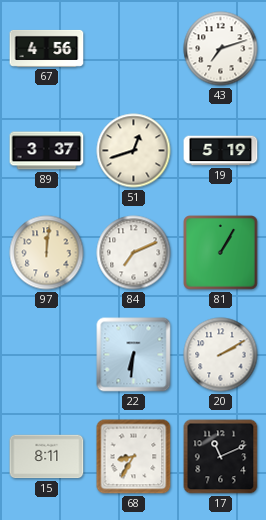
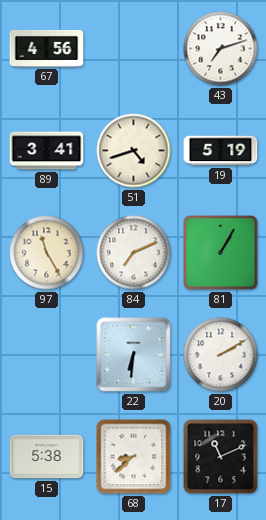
89: 3:37 -> 3:41
51: 12:42 -> 4:42
97: 12:01 -> 11:25
15: 8:11 -> 5:38
68: 8:35 -> 8:38
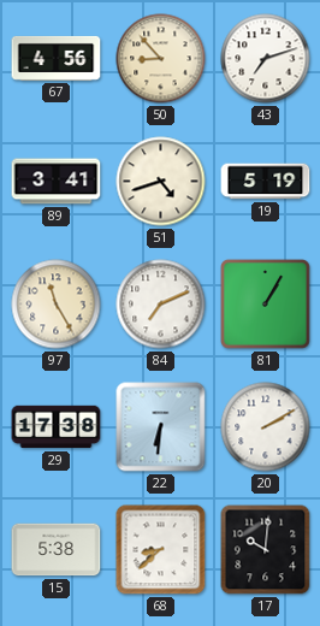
50: none -> 8:53
29: none -> 17:38
17: 11:11 -> 10:01
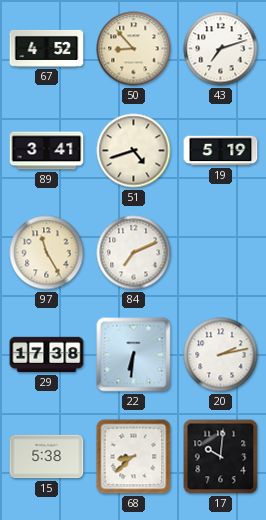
67: 4:56 -> 4:52
81: 1:05 -> none
20: 2:10 -> 2:13
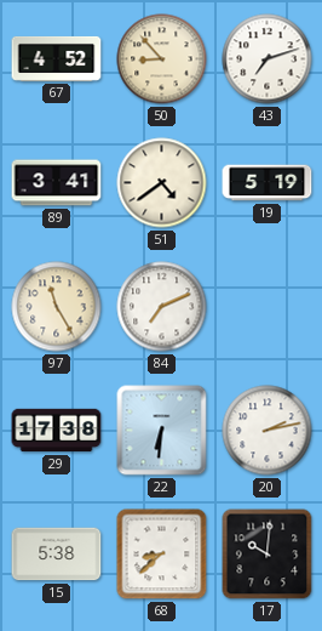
51: 4:42 -> 4:39
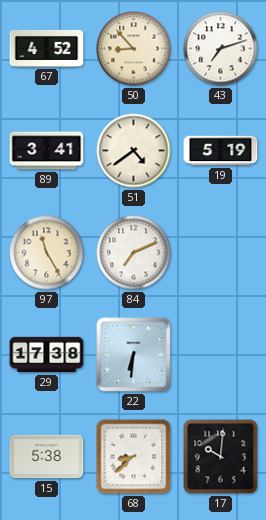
20: 2:13 -> none
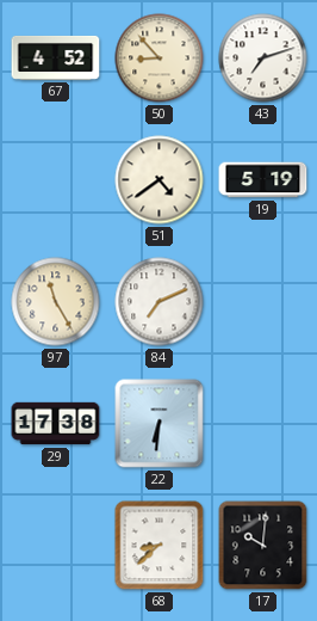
89: 3:41 -> none
15: 5:38 -> none
